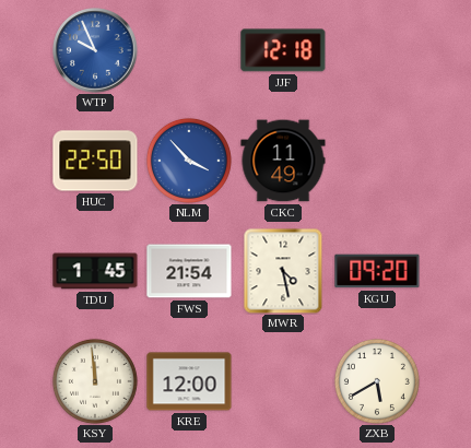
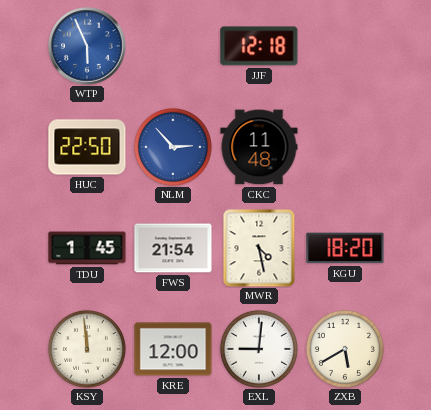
WTP: 9:56 -> 5:56
NLM: 3:53 -> 2:53
CKC: 11:49 -> 11:48
KGU: 09:20 -> 18:20
EXL: none -> 9:01
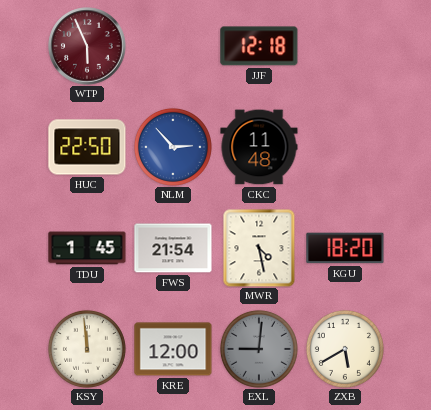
WTP dial: blue -> burgundy
EXL dial: white -> grey
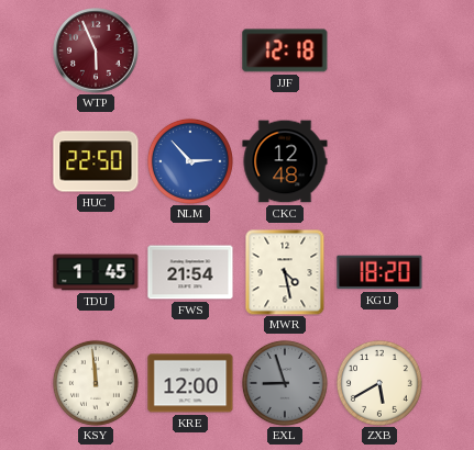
CKC: 11:48 -> 12:48
EXL: 9:01 -> 8:57
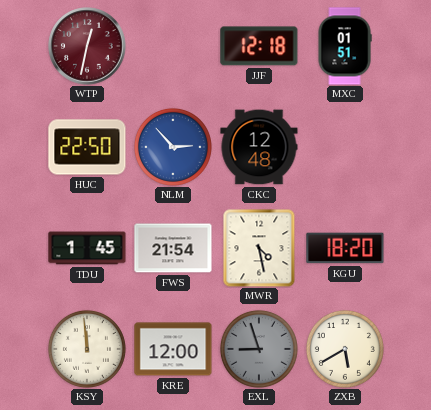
WTP: 5:56 -> 12:32
MXC: none -> 01:51
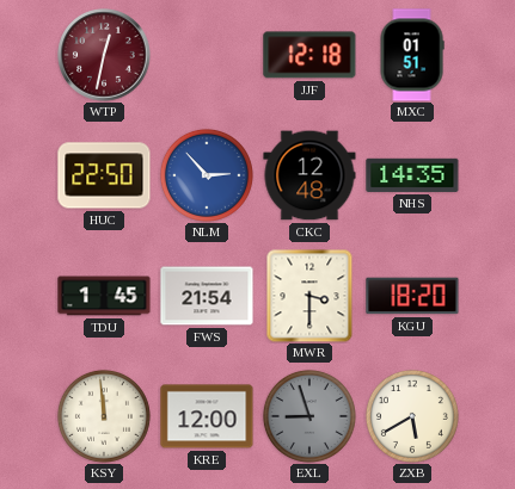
NHS: none -> 14:35
MWR: 4:28 -> 3:30
